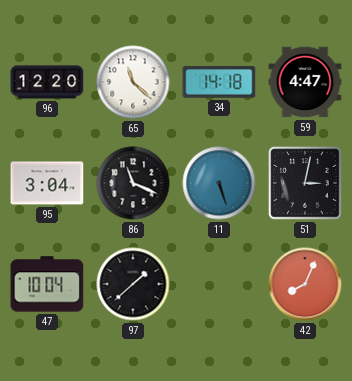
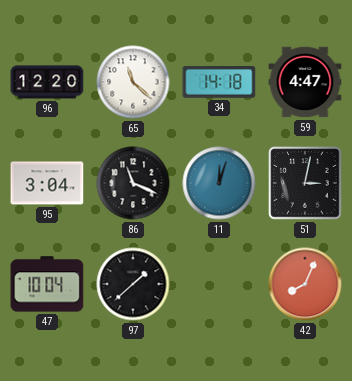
11: 5:27 -> 12:03
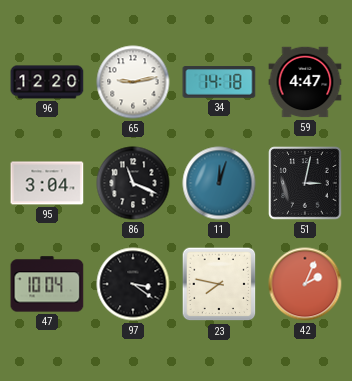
65: 11:22 -> 9:13
97: 1:38 -> 3:21
23: none -> 7:47
42: 8:04 -> 2:04
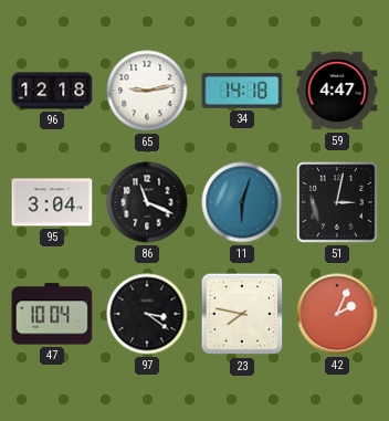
96: 12:20 -> 12:18
11: 12:03 -> 6:03
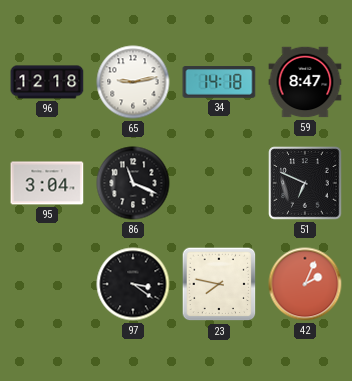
59: 4:47 -> 8:47
11: 6:03 -> none
51: 3:02 -> 6:49
47: 10:04 -> none
